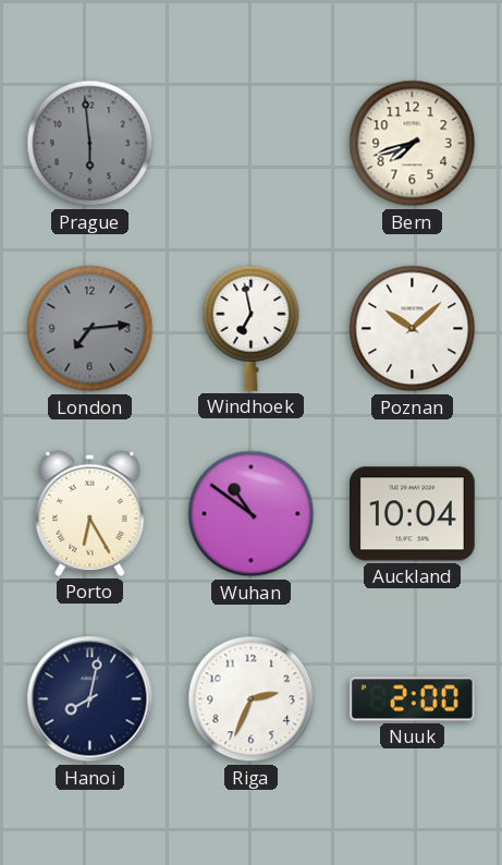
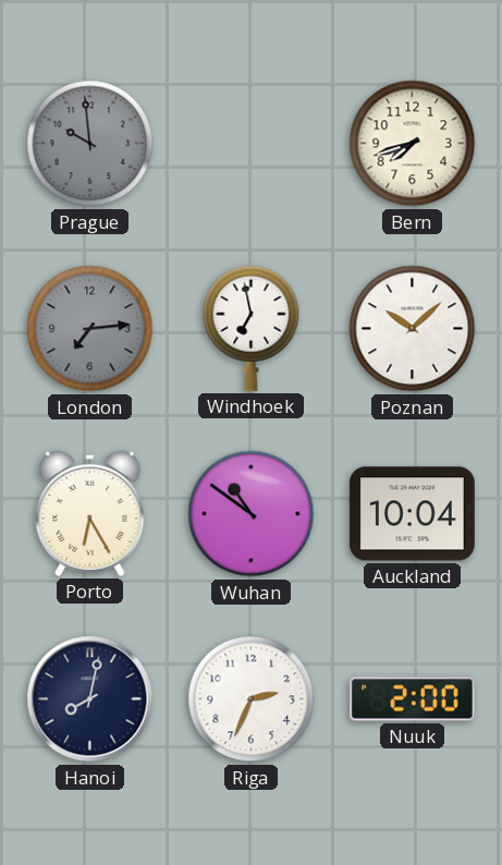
Prague: 5:59 -> 9:59
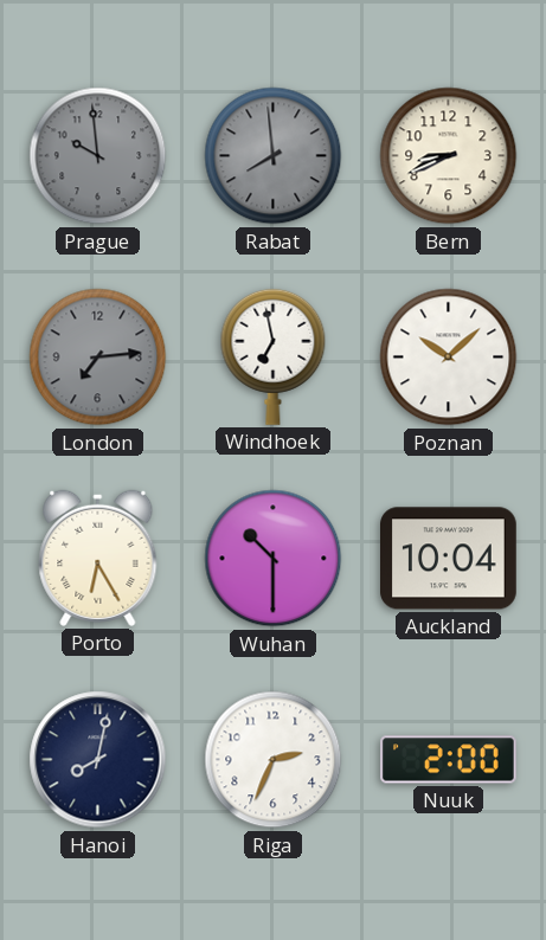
Rabat: none -> 7:59
Bern: 7:42 -> 8:41
Wuhan: 10:51 -> 10:30
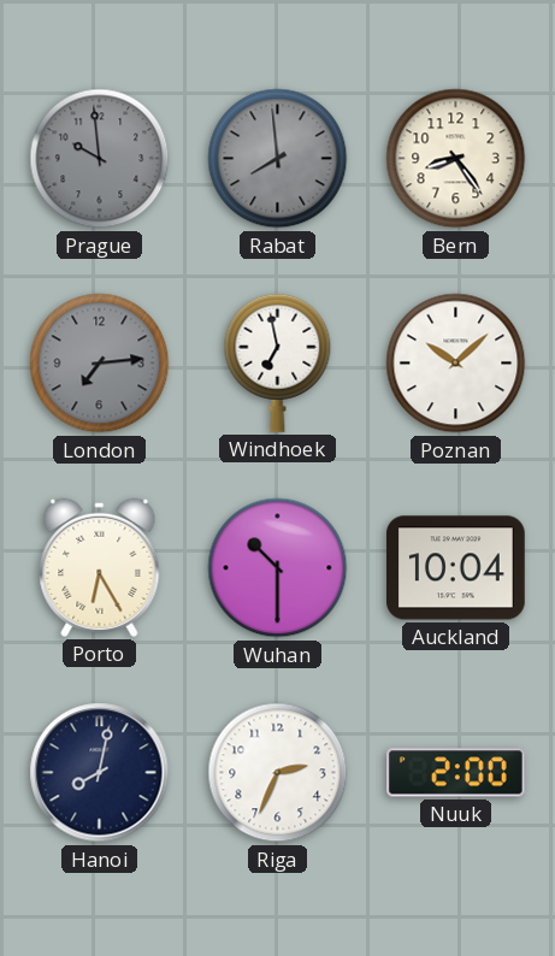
Bern: 8:41 -> 8:24
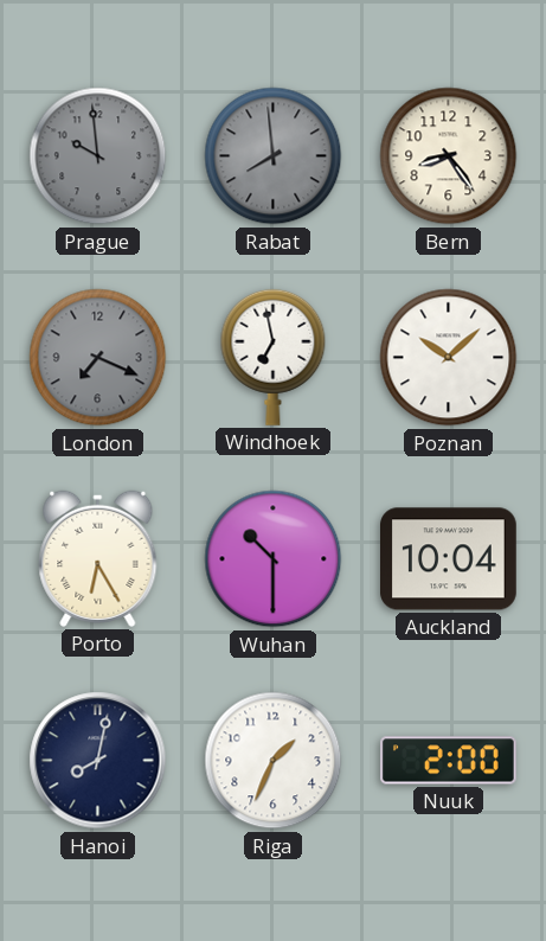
London: 7:14 -> 7:19
Riga: 2:34 -> 1:34
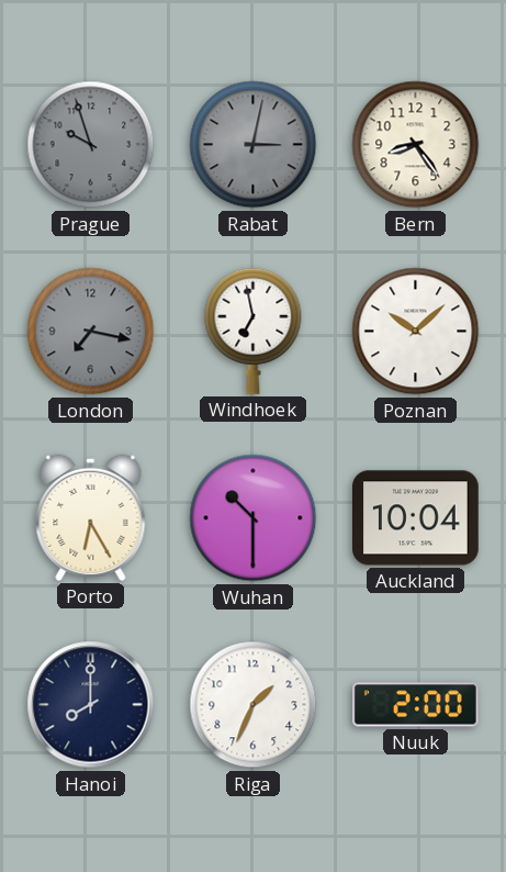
Prague: 9:59 -> 9:57
Rabat: 7:59 -> 3:02
London: 7:19 -> 7:17
Hanoi: 8:02 -> 8:00
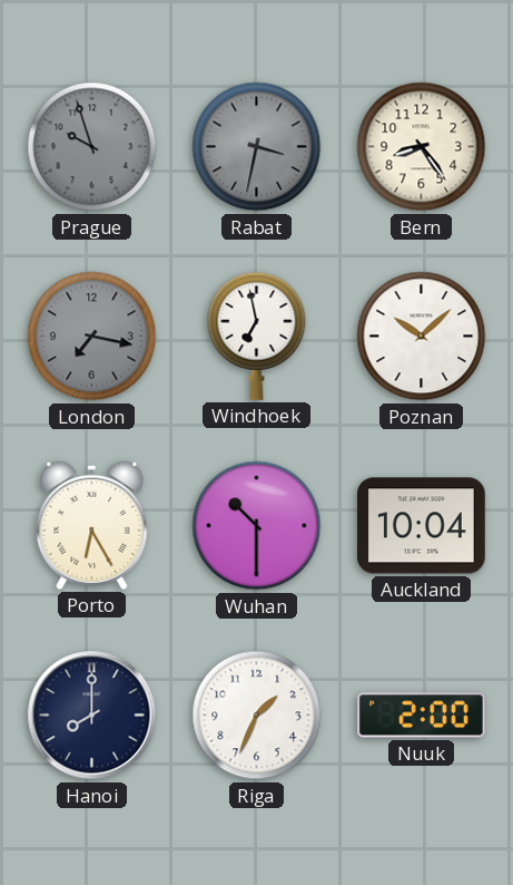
Rabat: 3:02 -> 3:32
